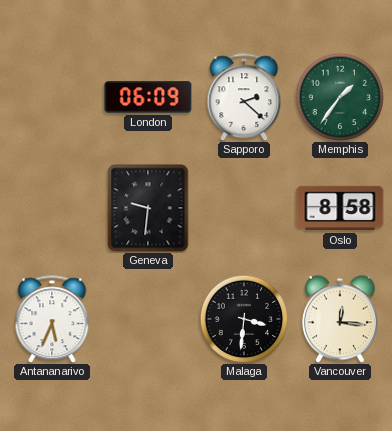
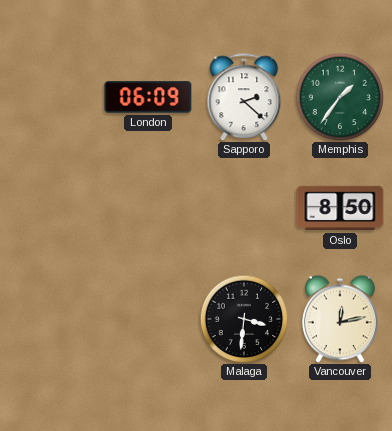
Geneva: 9:31 -> none
Oslo: 8:58 -> 8:50
Antananarivo: 5:34 -> none
Vancouver: 12:16 -> 12:13
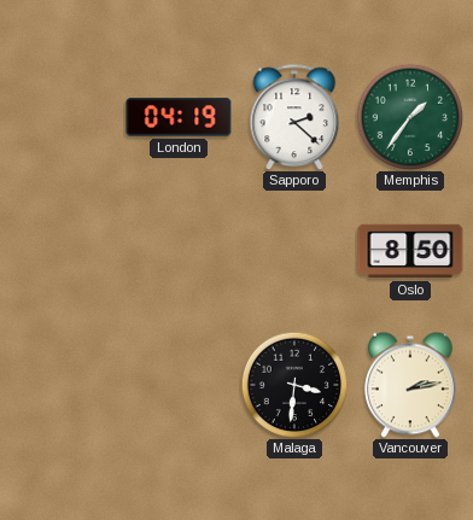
London: 06:09 -> 04:19
Vancouver: 12:13 -> 2:13
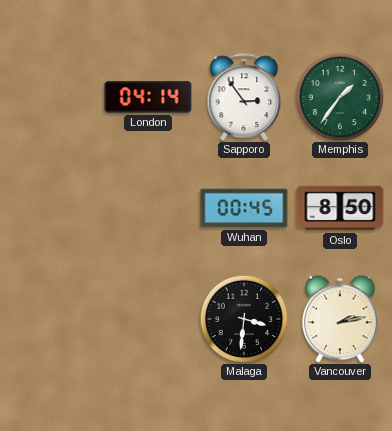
London: 04:19 -> 04:14
Sapporo: 2:22 -> 2:54
Wuhan: none -> 00:45
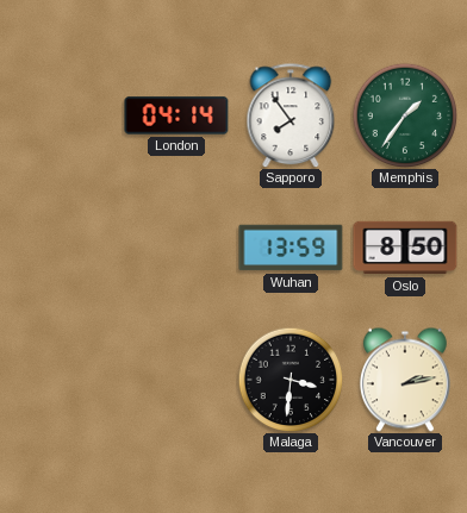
Sapporo: 2:54 -> 7:54
Wuhan: 00:45 -> 13:59
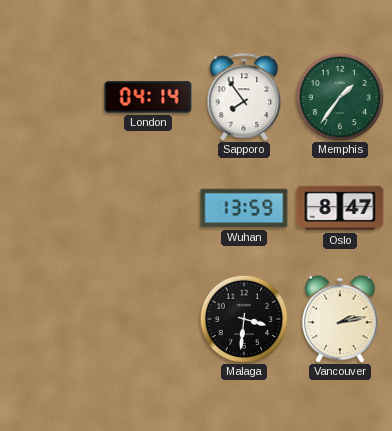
Oslo: 8:50 -> 8:47
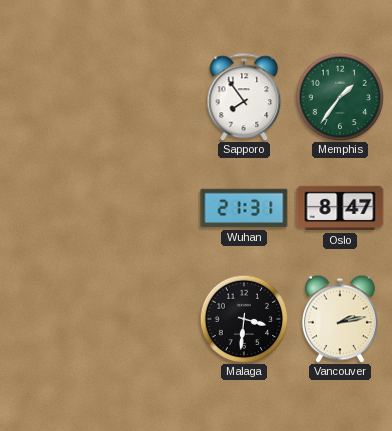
London: 04:14 -> none
Wuhan: 13:59 -> 21:31
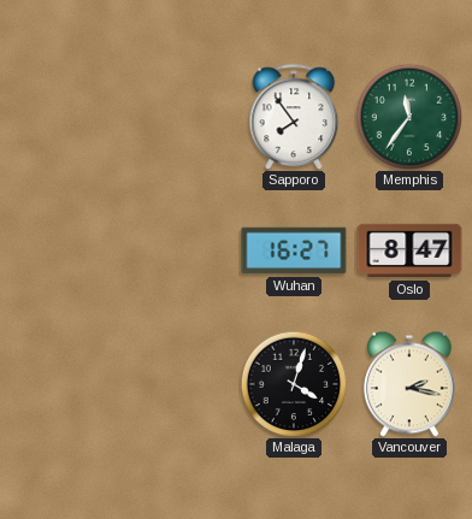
Memphis: 1:36 -> 11:36
Wuhan: 21:31 -> 16:27
Malaga: 3:31 -> 4:03
Vancouver: 2:13 -> 2:17
